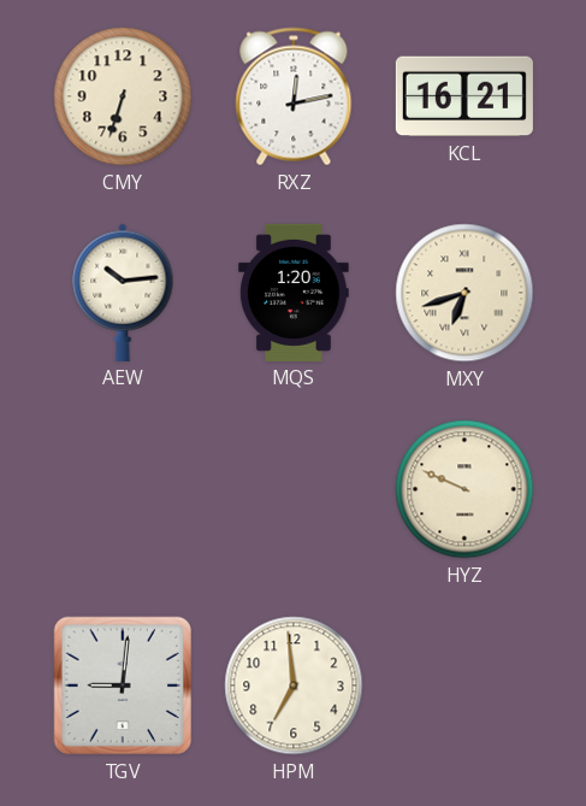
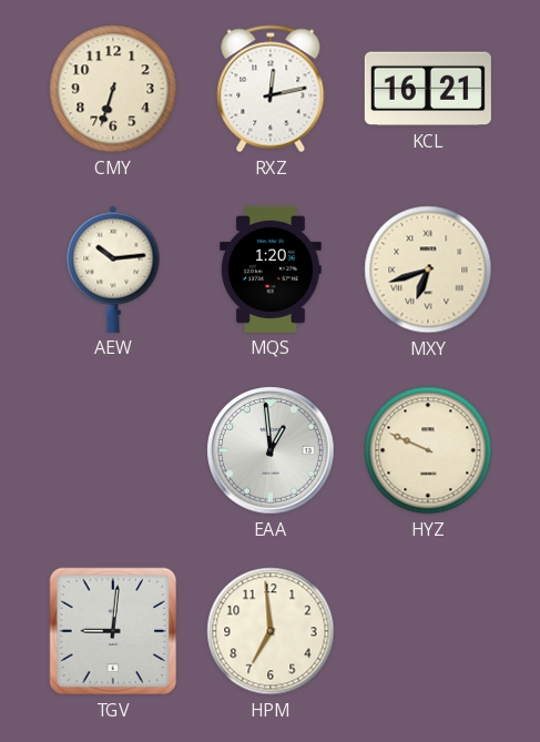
EAA: none -> 12:59
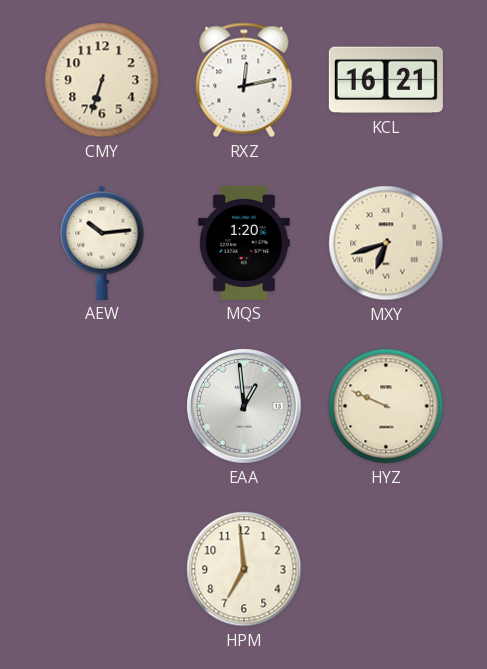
TGV: 9:01 -> none
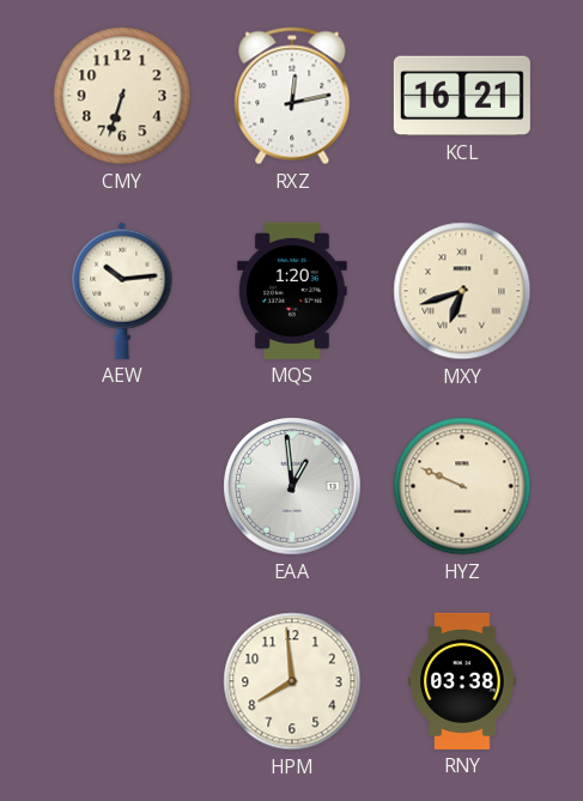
HPM: 6:59 -> 7:59
RNY: none -> 03:38
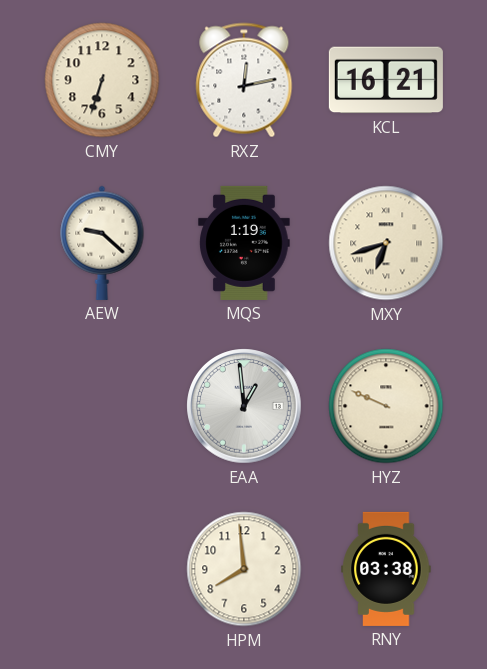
AEW: 10:14 -> 9:22
MQS: 1:20 -> 1:19
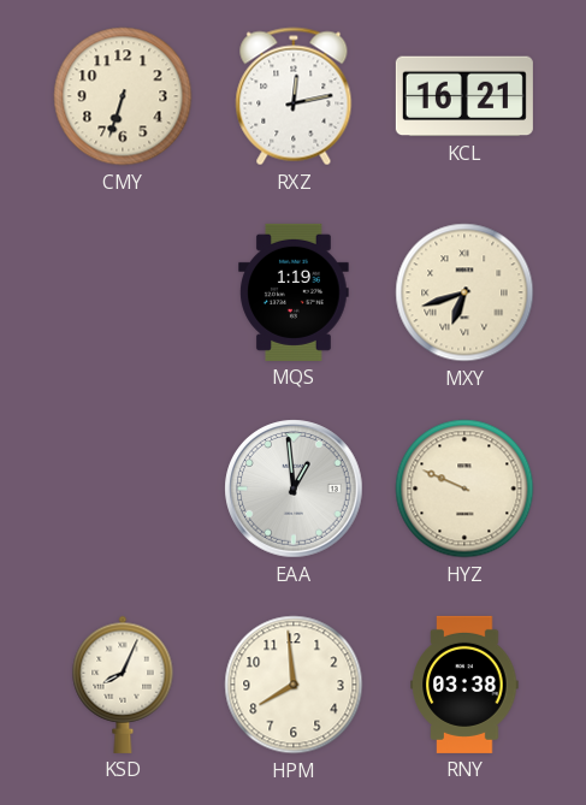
AEW: 9:22 -> none
KSD: none -> 8:04
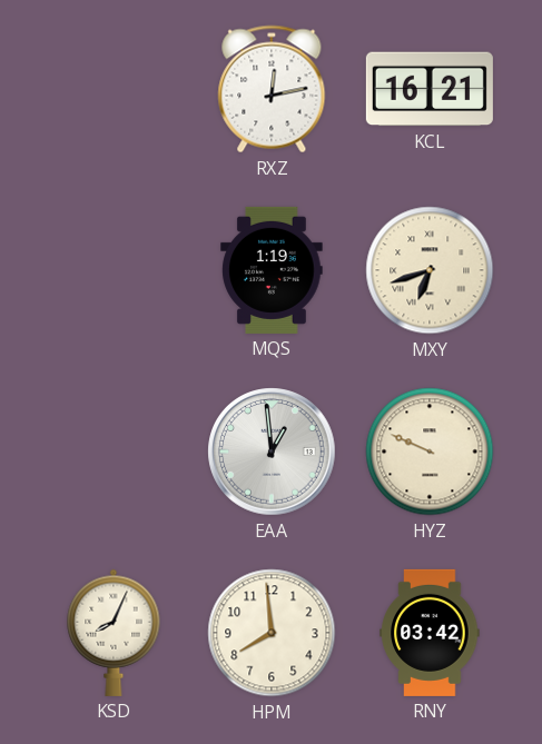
CMY: 6:33 -> none
RNY: 03:38 -> 03:42
